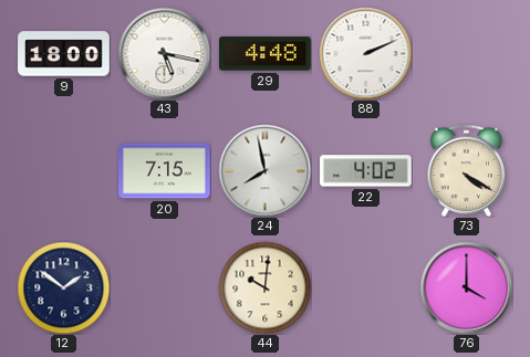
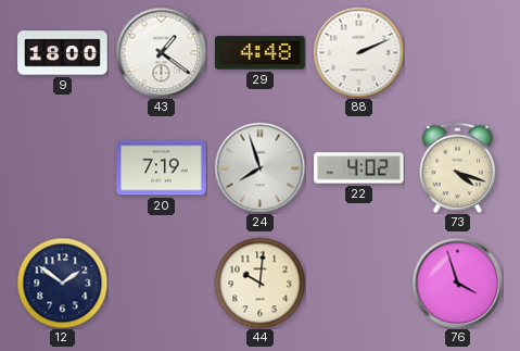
43: 5:17 -> 1:21
20: 7:15 -> 7:19
24: 7:58 -> 7:57
73: 4:20 -> 4:18
76: 4:00 -> 3:57
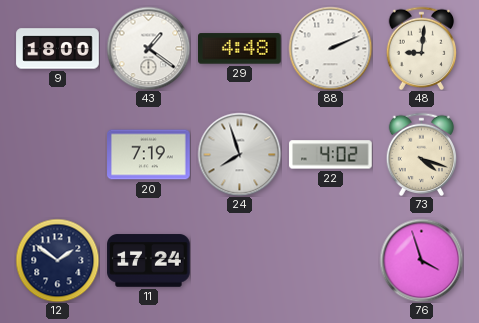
48: none -> 9:01
11: none -> 17:24
44: 10:01 -> none
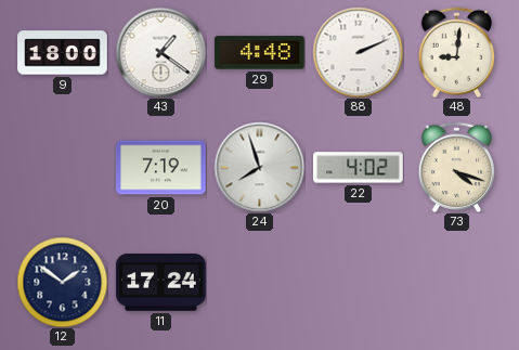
76: 3:57 -> none
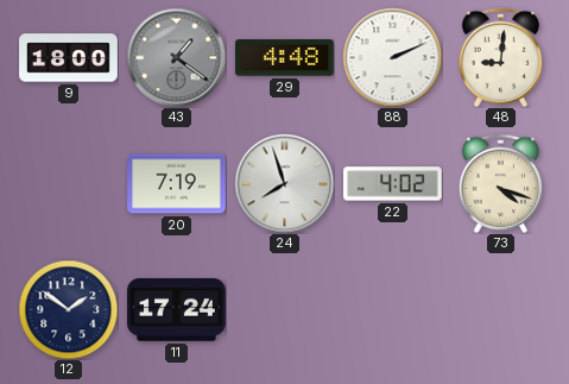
43 dial: white -> grey
